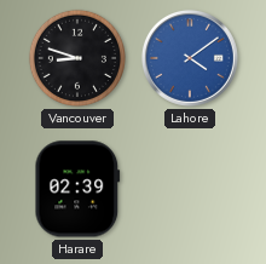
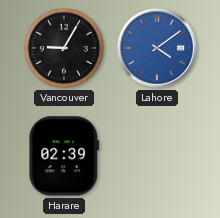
Vancouver: 8:48 -> 9:05
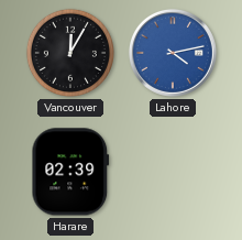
Vancouver: 9:05 -> 12:05
Lahore: 4:09 -> 4:13
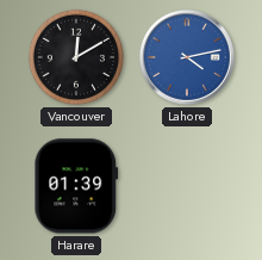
Vancouver: 12:05 -> 12:10
Harare: 02:39 -> 01:39
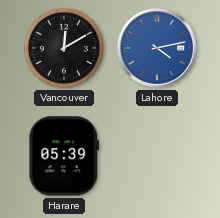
Harare: 01:39 -> 05:39
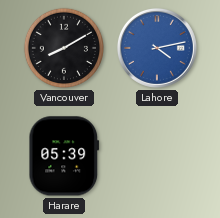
Vancouver: 12:10 -> 8:10
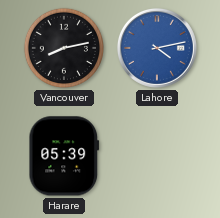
Vancouver: 8:10 -> 8:13
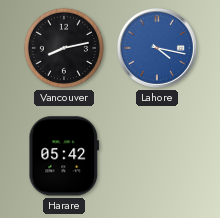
Lahore: 4:13 -> 4:17
Harare: 05:39 -> 05:42
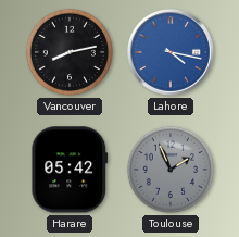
Toulouse: none -> 1:56
